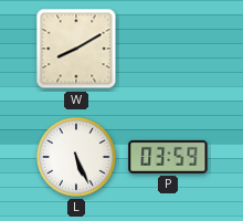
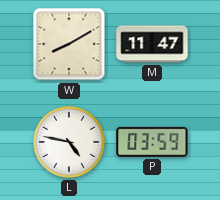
M: none -> 11:47
L: 5:26 -> 4:47
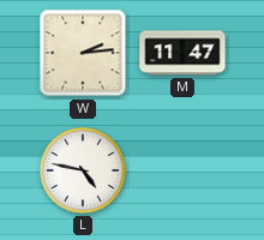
W: 8:10 -> 2:14
P: 03:59 -> none
